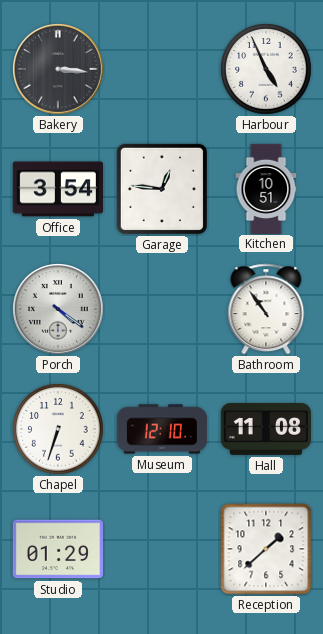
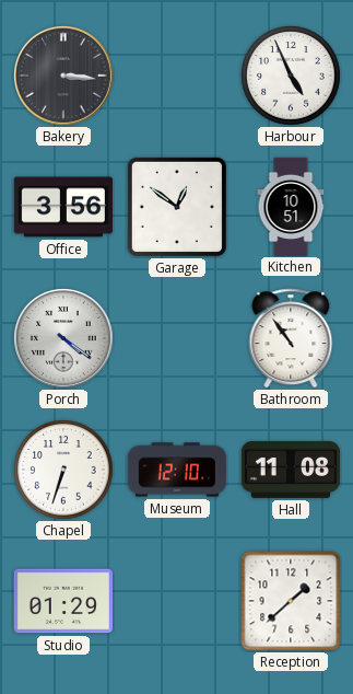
Office: 3:54 -> 3:56
Garage: 12:46 -> 12:51
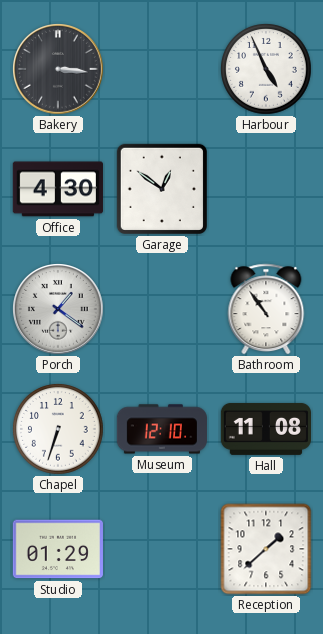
Office: 3:56 -> 4:30
Kitchen: 10:51 -> none
Porch: 4:21 -> 1:21
